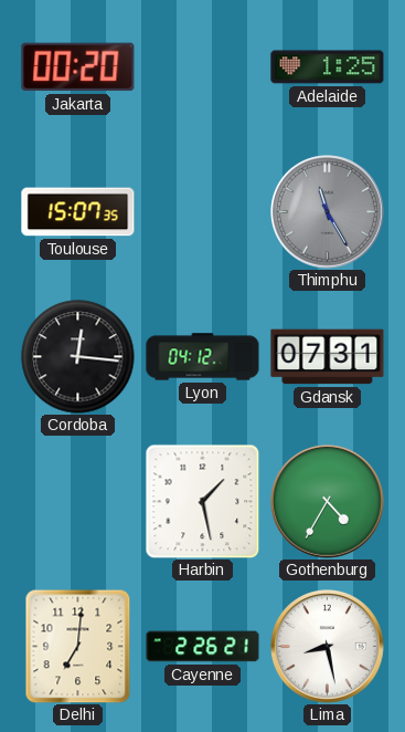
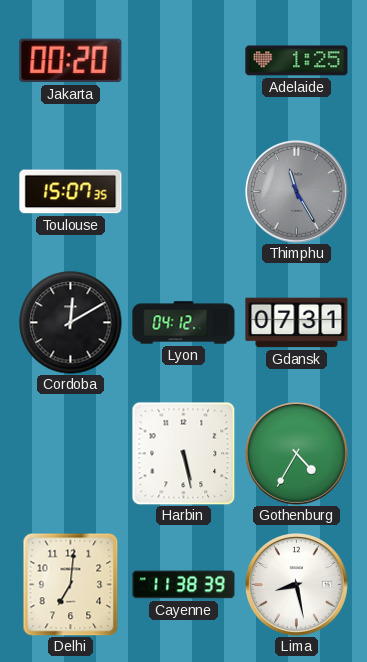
Cordoba: 12:16 -> 12:10
Harbin: 1:28 -> 5:28
Cayenne: 2:26 -> 11:38
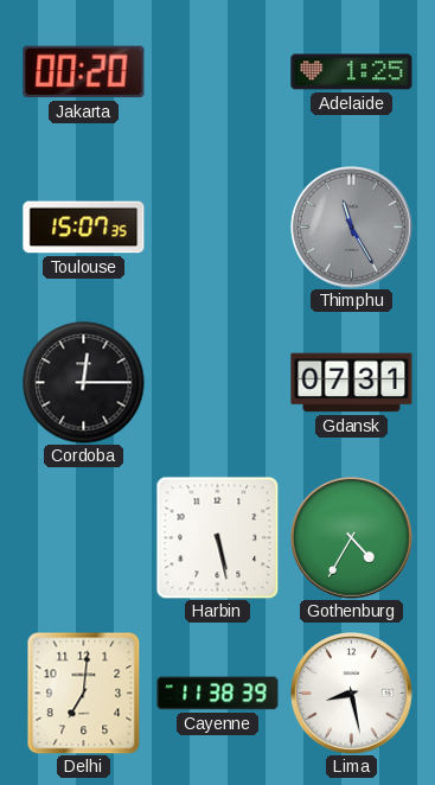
Cordoba: 12:10 -> 12:15
Lyon: 04:12 -> none
